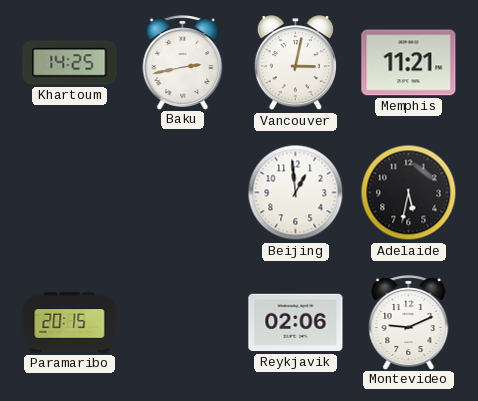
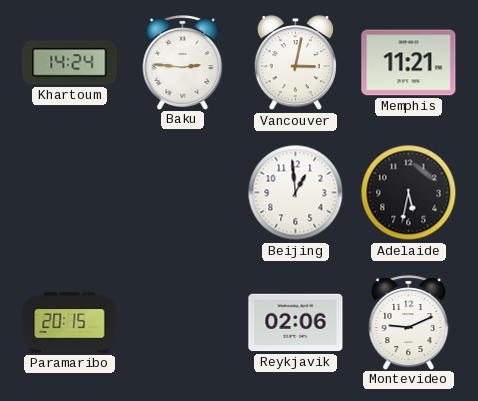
Khartoum: 14:25 -> 14:24
Baku: 2:43 -> 2:46
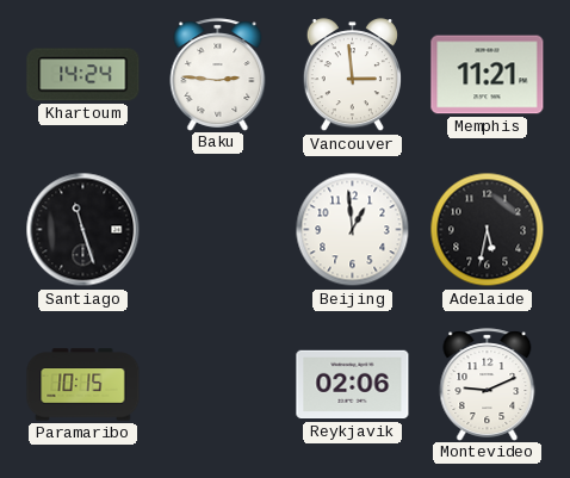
Vancouver: 3:02 -> 2:59
Santiago: none -> 11:27
Paramaribo: 20:15 -> 10:15
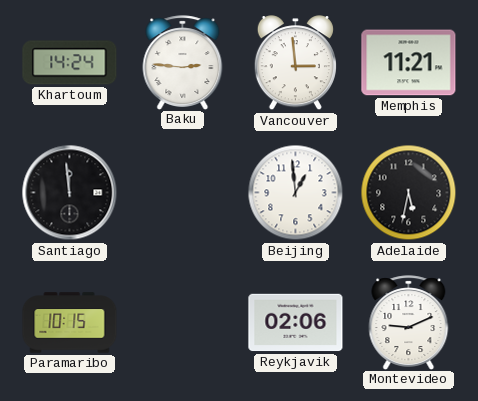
Santiago: 11:27 -> 11:59
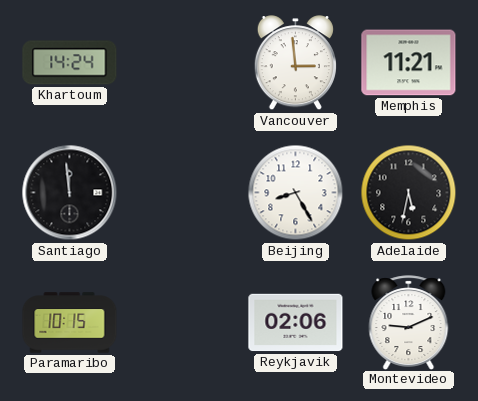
Baku: 2:46 -> none
Beijing: 12:59 -> 8:25
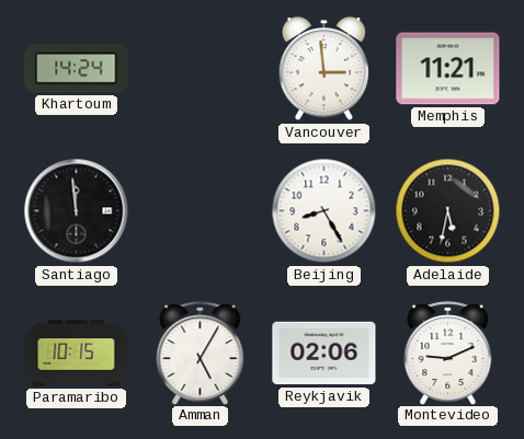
Amman: none -> 5:05
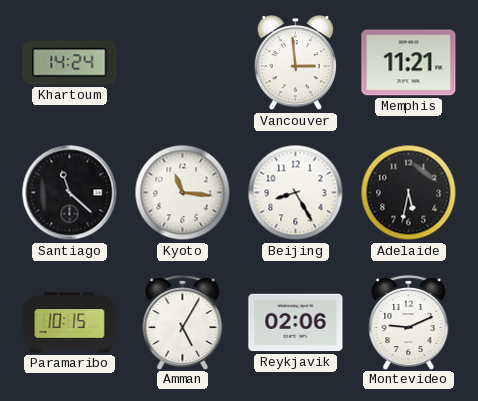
Santiago: 11:59 -> 11:22
Kyoto: none -> 11:16
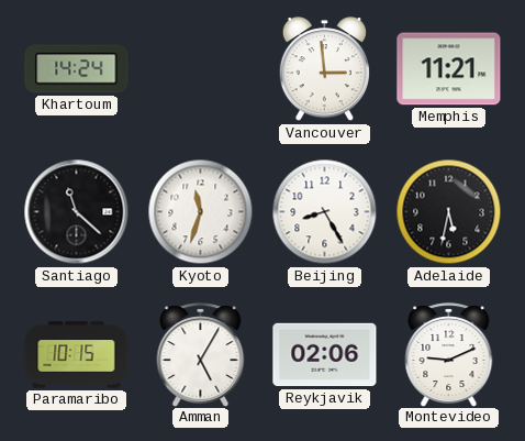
Kyoto: 11:16 -> 11:33
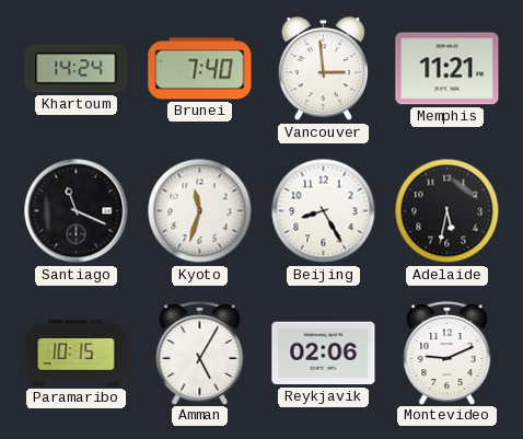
Brunei: none -> 7:40
Santiago: 11:22 -> 11:19
